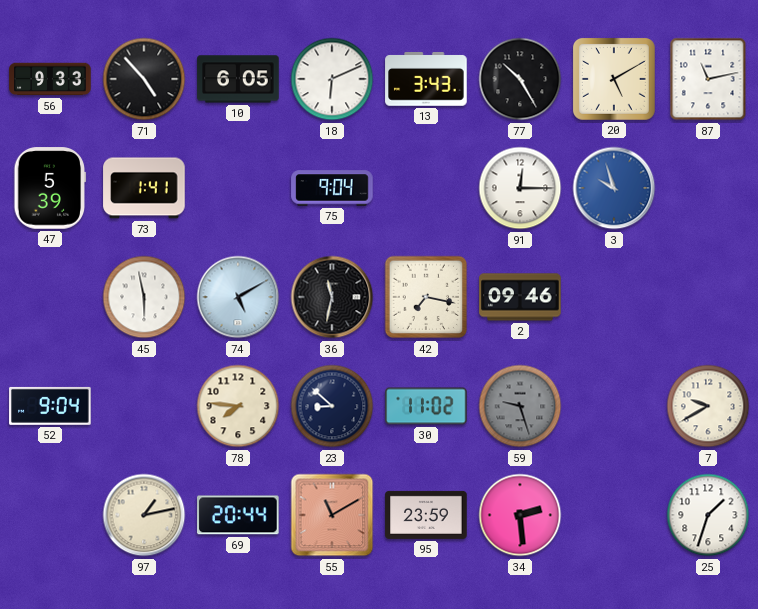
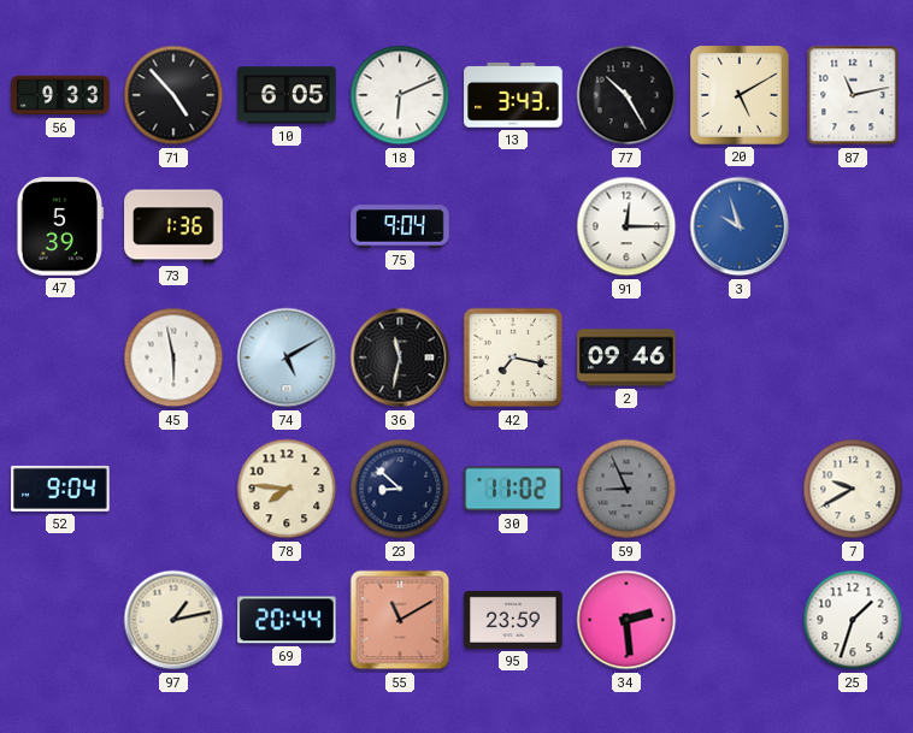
73: 1:41 -> 1:36
59: 9:27 -> 8:56
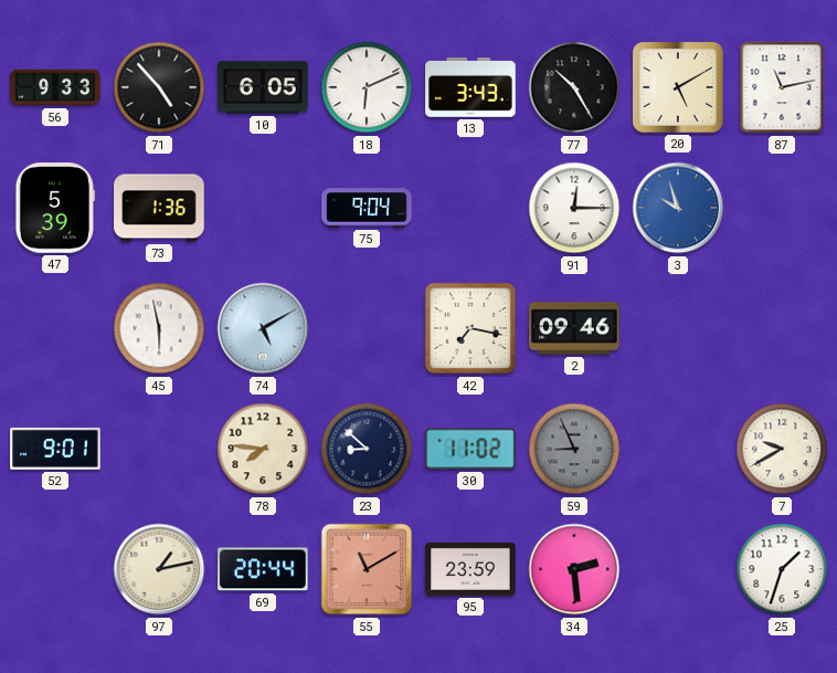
36: 11:32 -> none
52: 9:04 -> 9:01
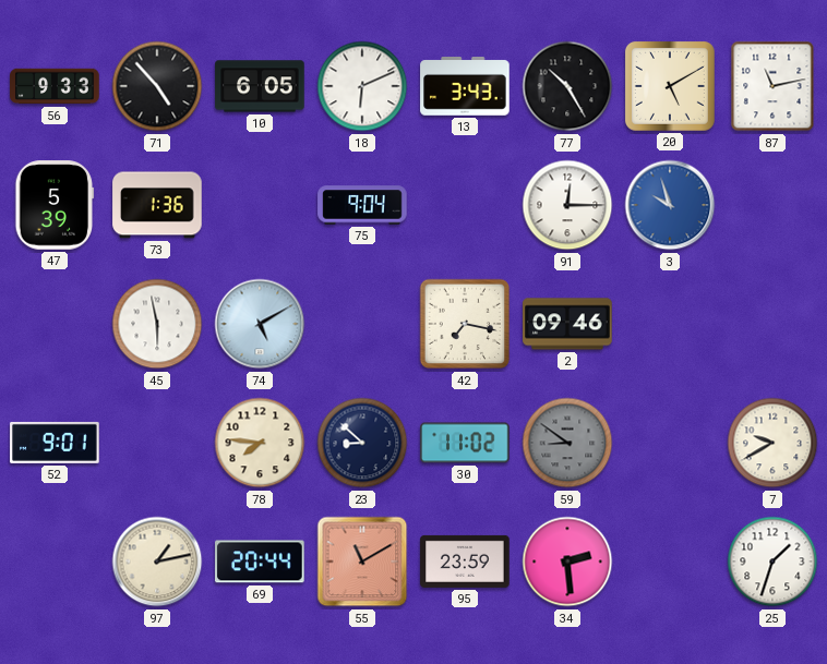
59: 8:56 -> 8:51
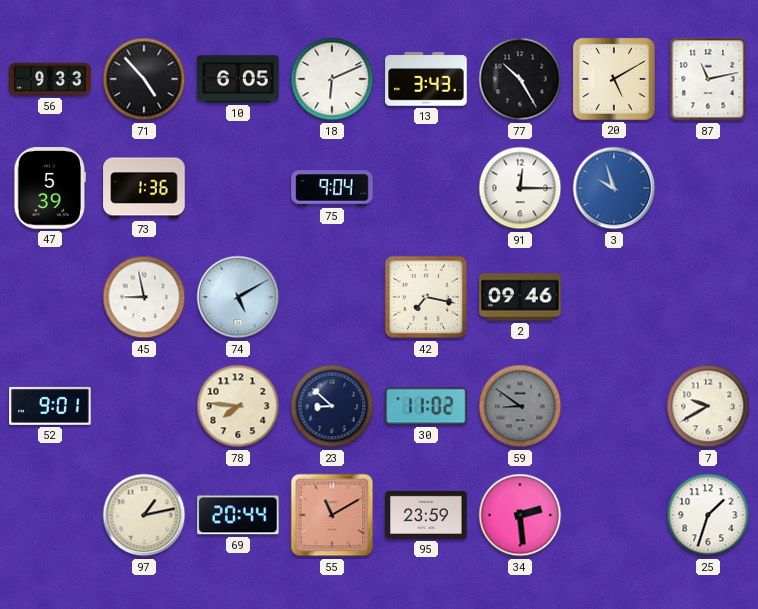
45: 5:58 -> 8:58
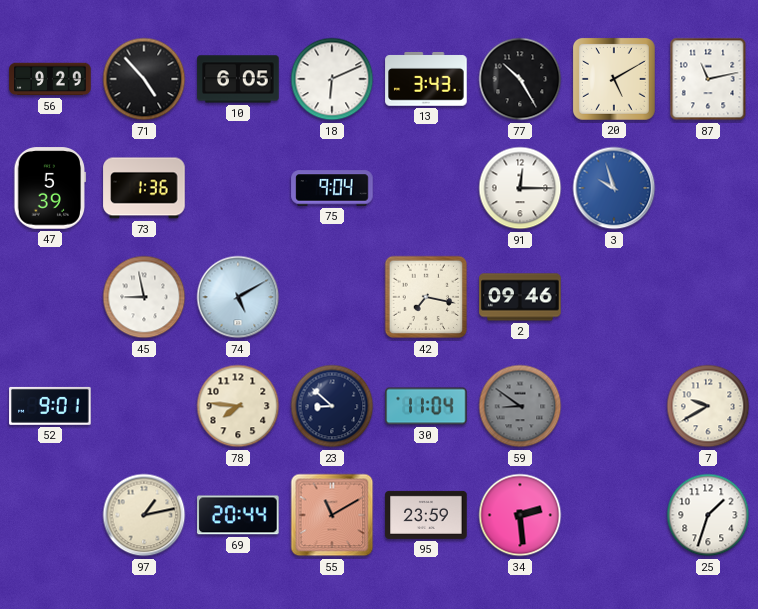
56: 9:33 -> 9:29
30: 11:02 -> 11:04
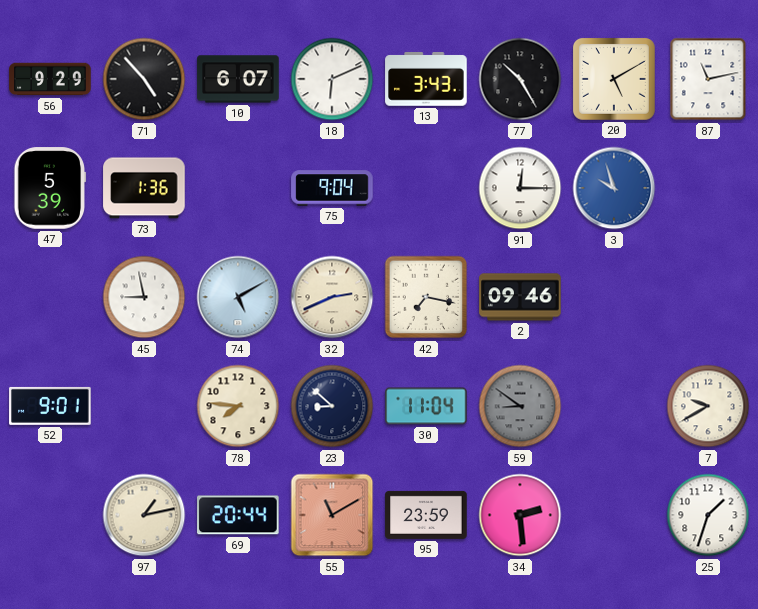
10: 6:05 -> 6:07
32: none -> 2:41
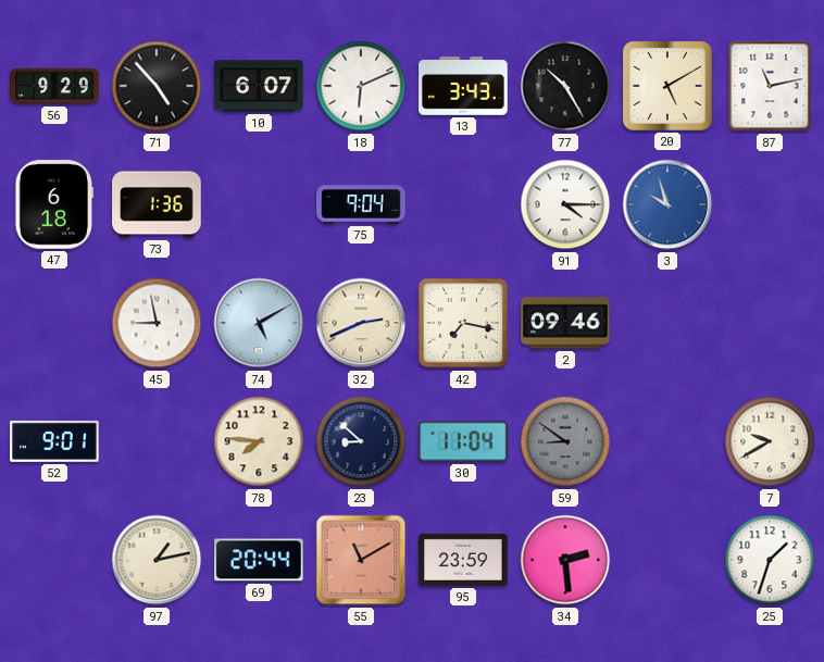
47: 5:39 -> 6:18
91: 12:15 -> 4:15
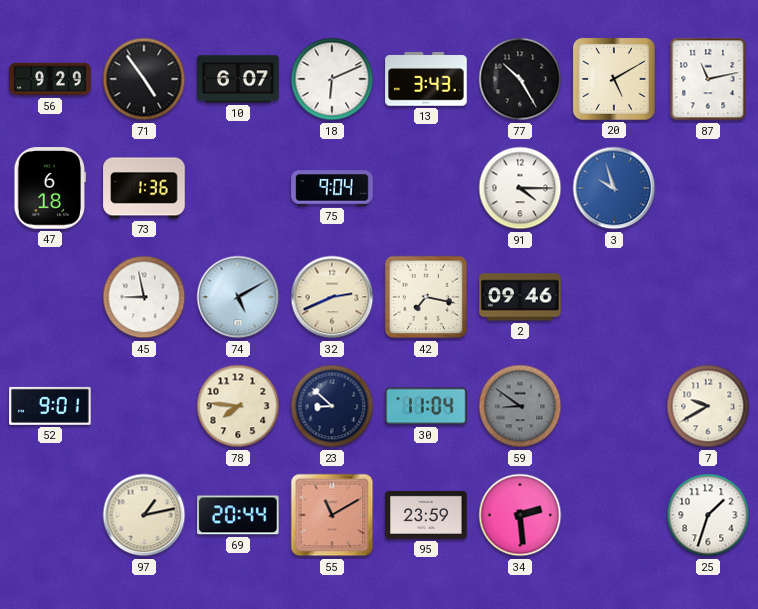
71: 4:53 -> 4:54
